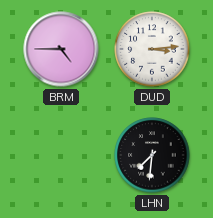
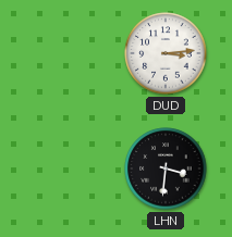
BRM: 4:45 -> none
LHN: 7:31 -> 3:31
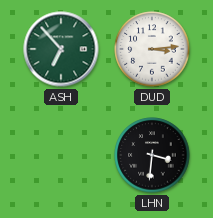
ASH: none -> 6:53
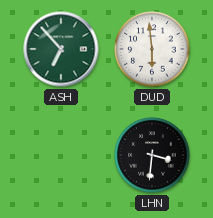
DUD: 3:14 -> 5:59
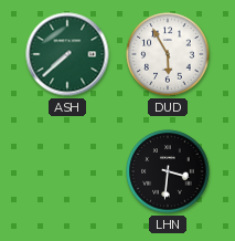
ASH: 6:53 -> 7:38
DUD: 5:59 -> 5:55
